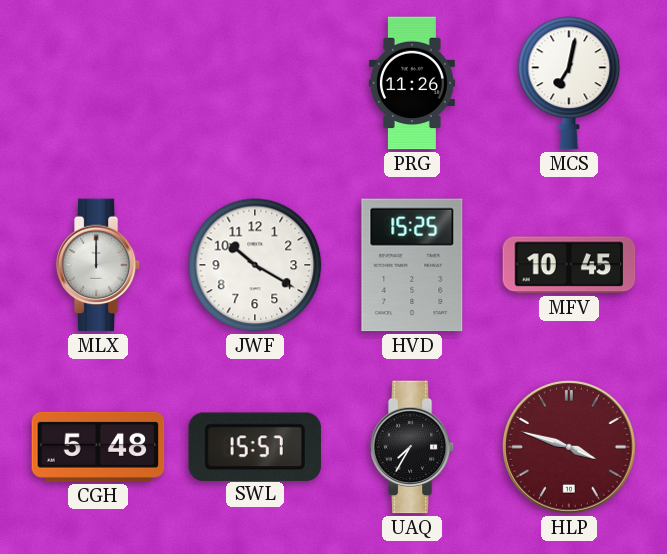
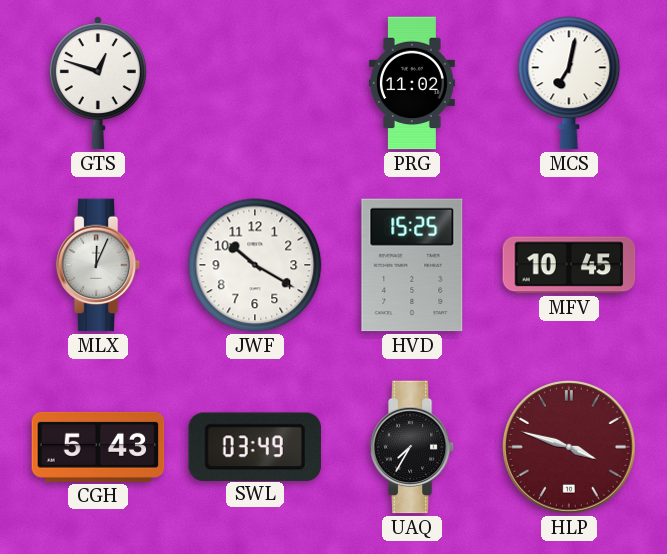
GTS: none -> 12:48
PRG: 11:26 -> 11:02
MLX: 12:00 -> 12:04
CGH: 5:48 -> 5:43
SWL: 15:57 -> 03:49
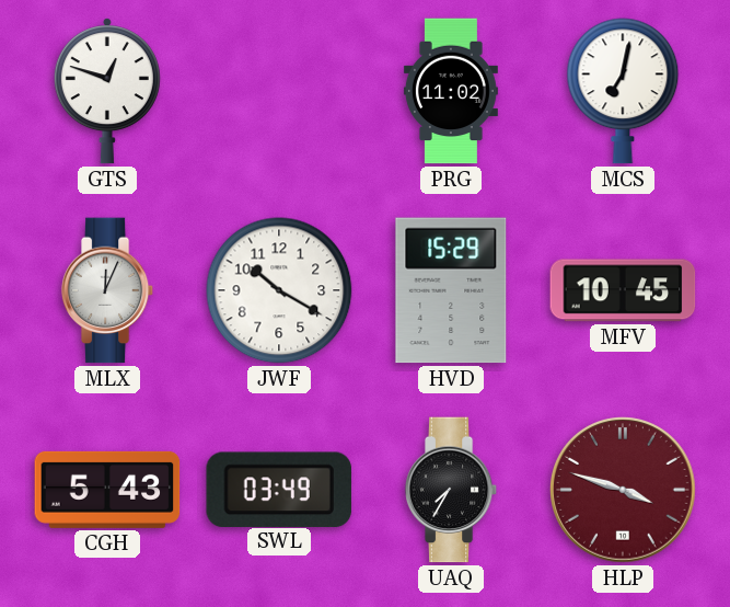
HVD: 15:25 -> 15:29
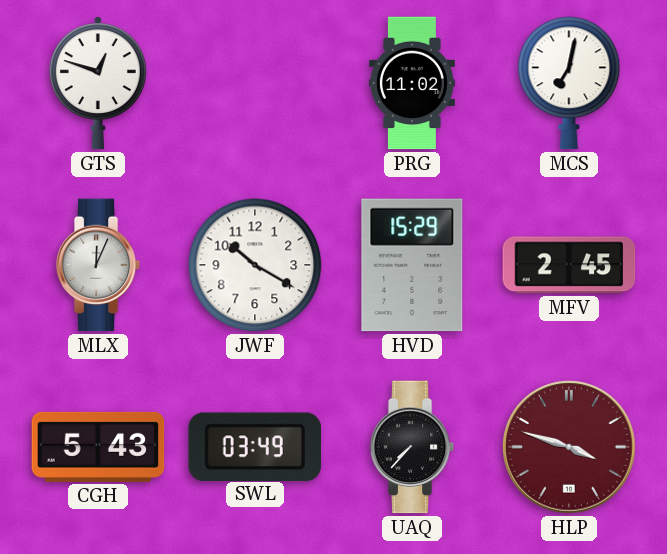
MFV: 10:45 -> 2:45
UAQ: 7:35 -> 7:37
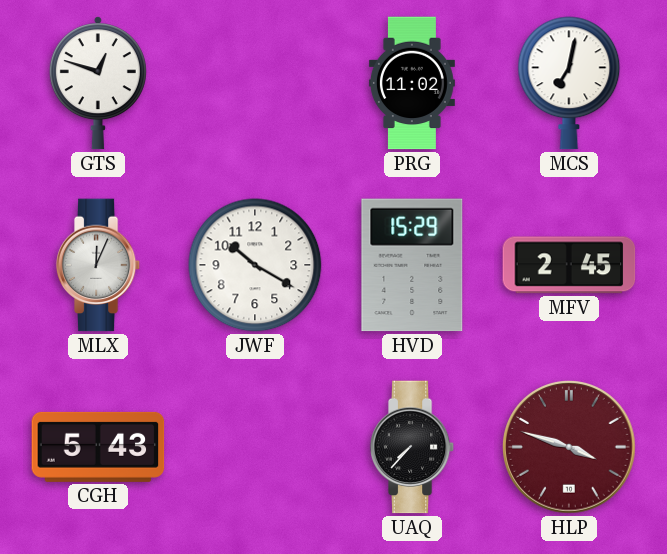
SWL: 03:49 -> none
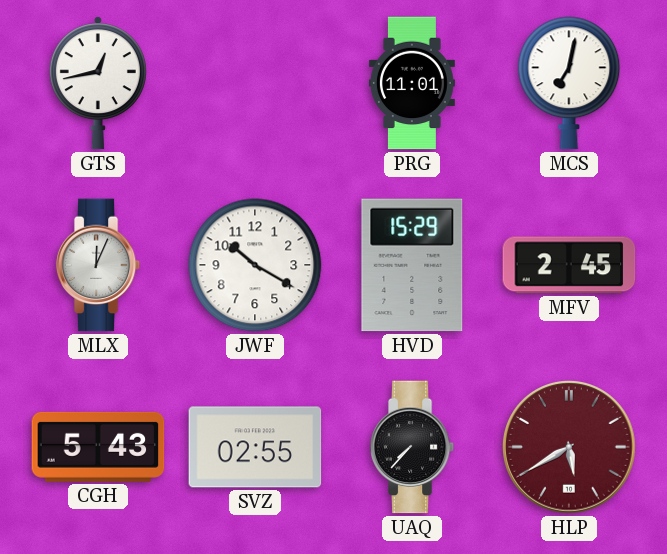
GTS: 12:48 -> 12:43
PRG: 11:02 -> 11:01
SVZ: none -> 02:55
HLP: 3:48 -> 5:40
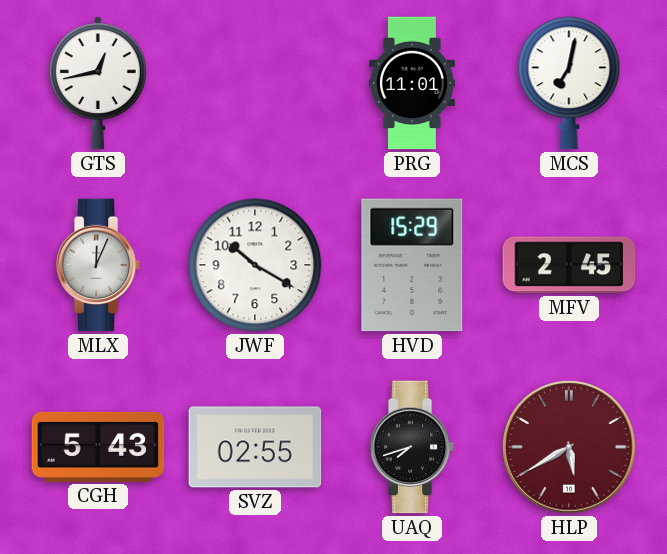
UAQ: 7:37 -> 7:42
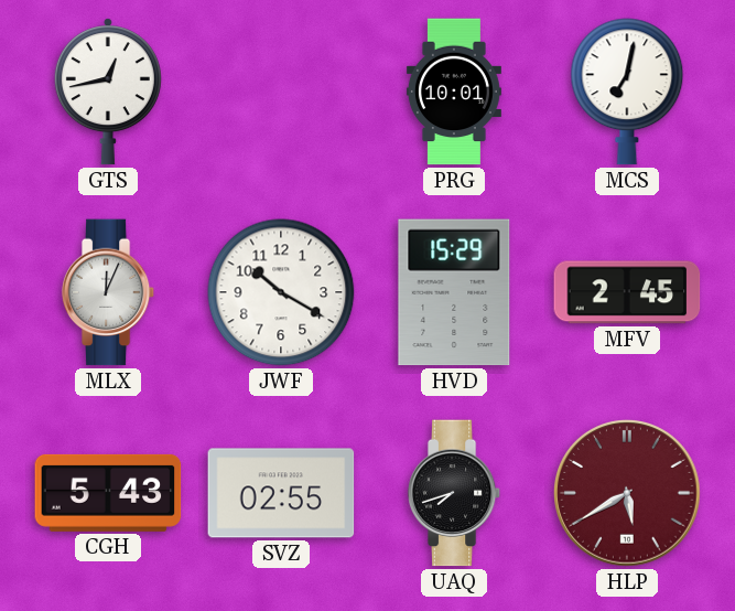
PRG: 11:01 -> 10:01
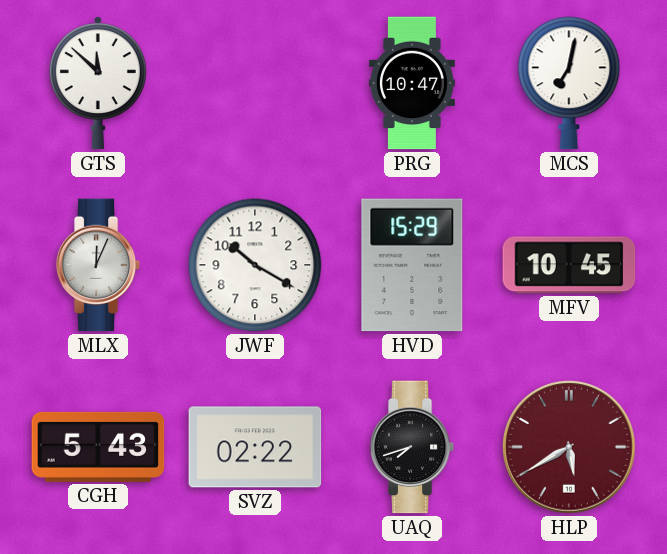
GTS: 12:43 -> 11:52
PRG: 10:01 -> 10:47
MFV: 2:45 -> 10:45
SVZ: 02:55 -> 02:22
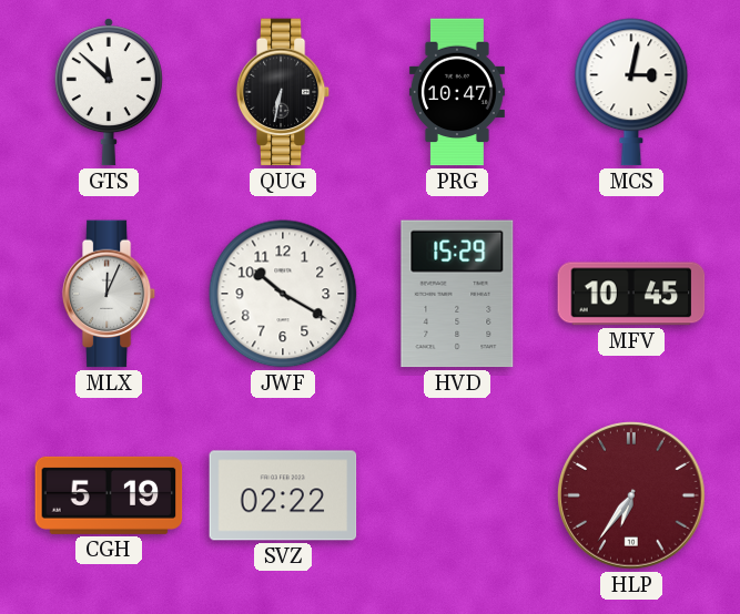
QUG: none -> 6:32
MCS: 7:02 -> 3:02
CGH: 5:43 -> 5:19
UAQ: 7:42 -> none
HLP: 5:40 -> 6:36
